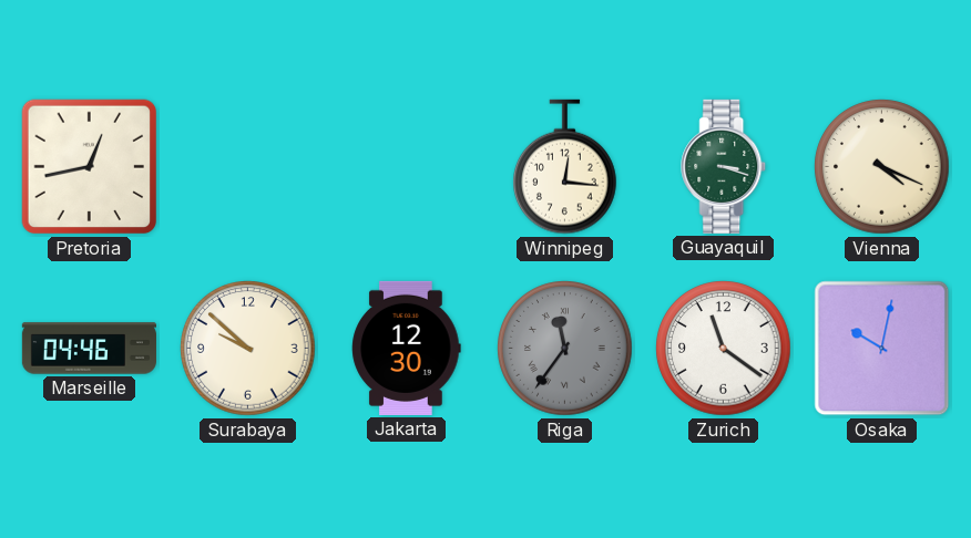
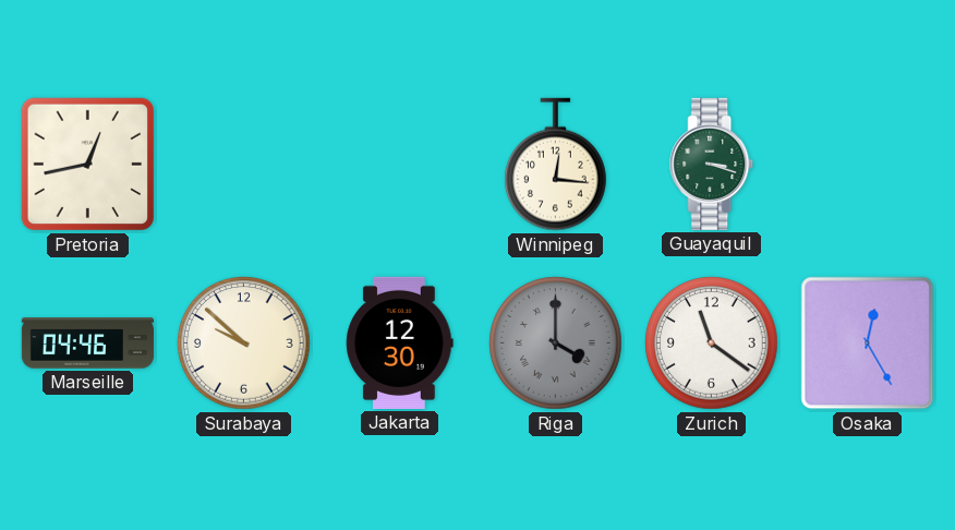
Vienna: 4:19 -> none
Riga: 11:36 -> 4:00
Osaka: 10:02 -> 12:25
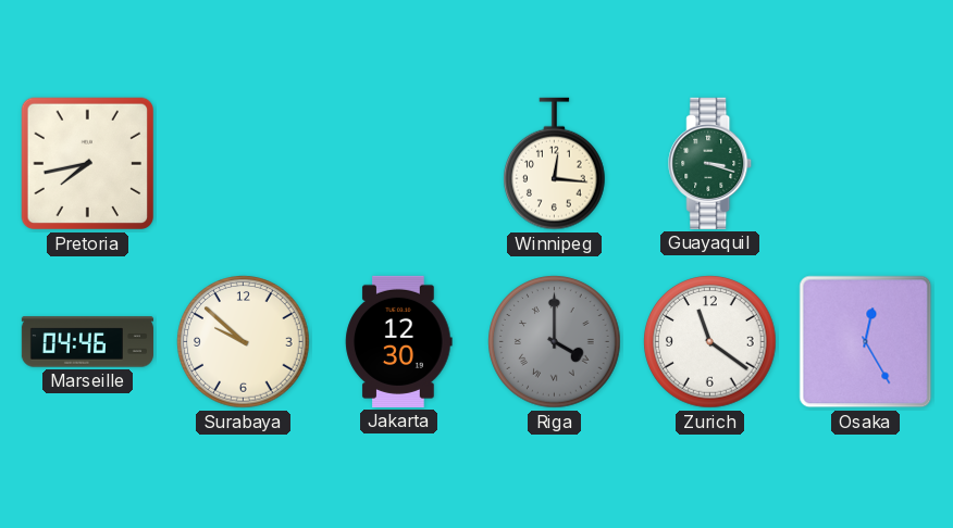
Pretoria: 12:43 -> 7:43
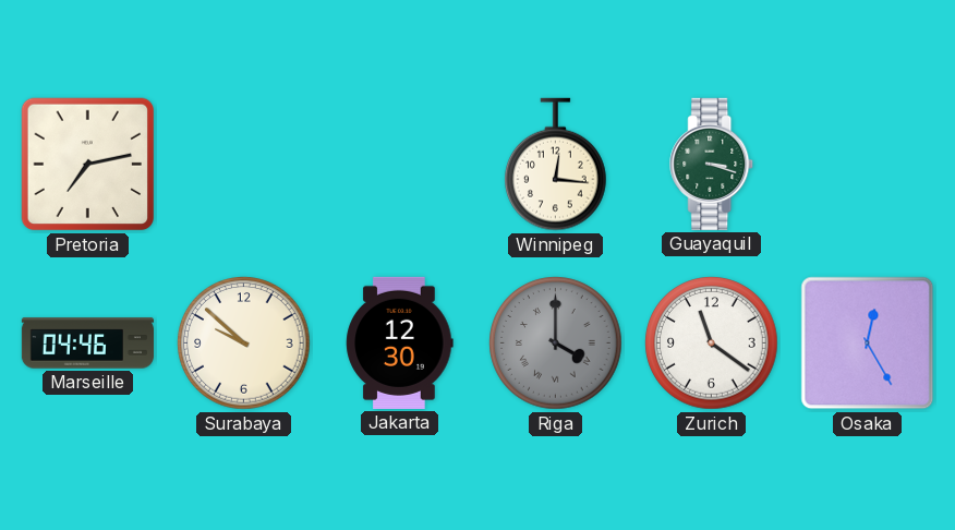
Pretoria: 7:43 -> 7:13
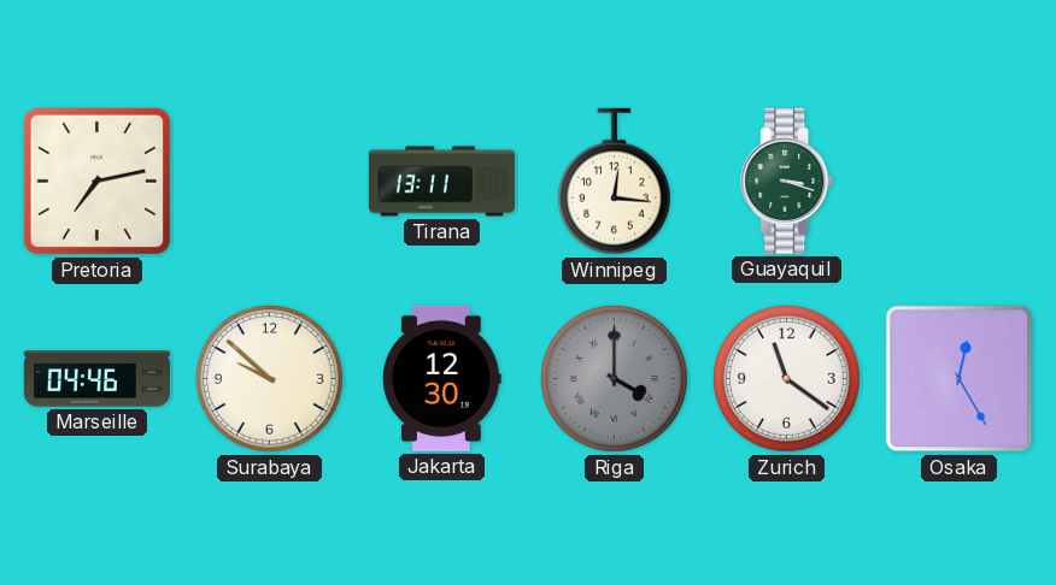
Tirana: none -> 13:11
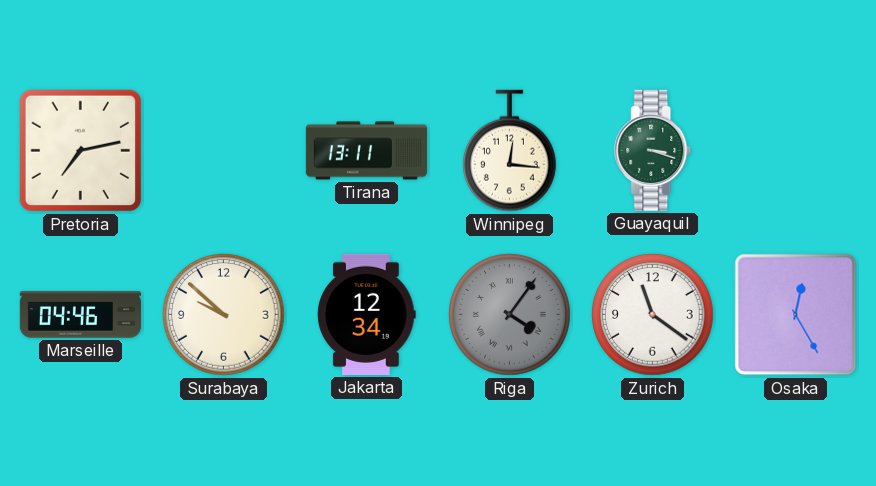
Jakarta: 12:30 -> 12:34
Riga: 4:00 -> 4:06
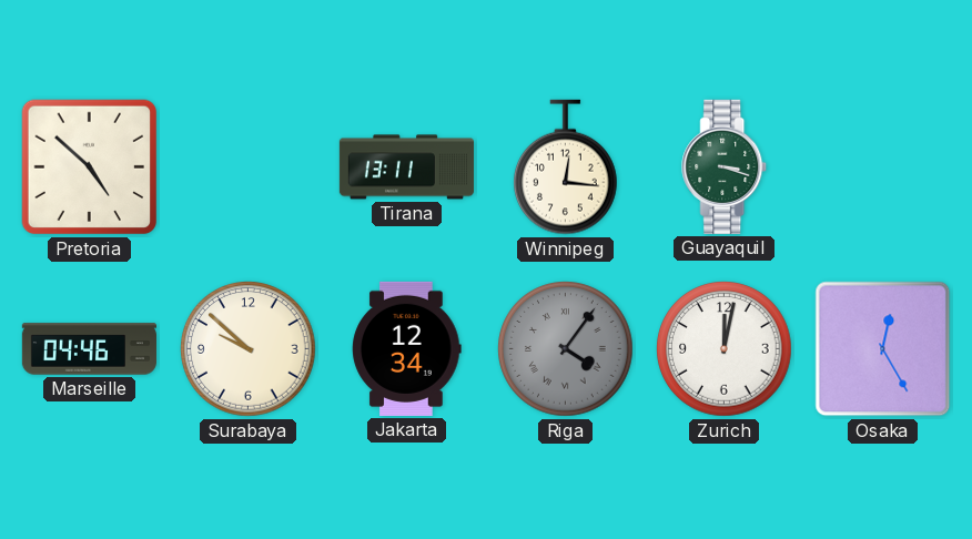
Pretoria: 7:13 -> 4:52
Zurich: 11:21 -> 12:02
